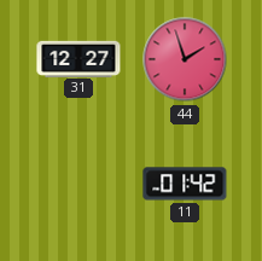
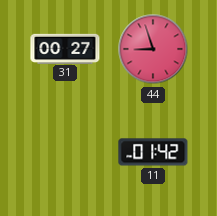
31: 12:27 -> 00:27
44: 1:57 -> 8:57
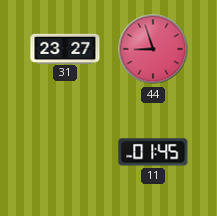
31: 00:27 -> 23:27
11: 01:42 -> 01:45
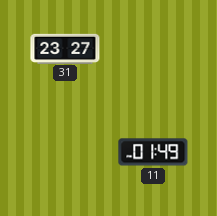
44: 8:57 -> none
11: 01:45 -> 01:49
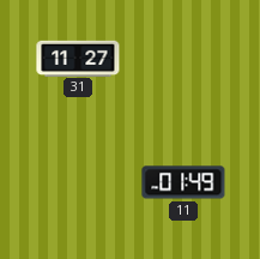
31: 23:27 -> 11:27
